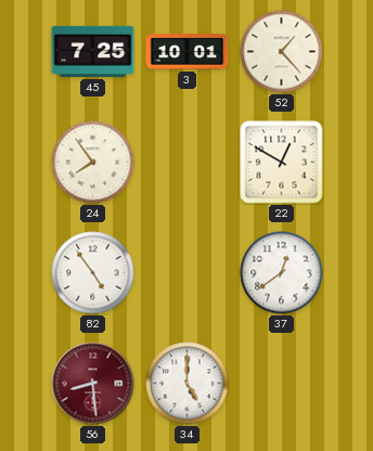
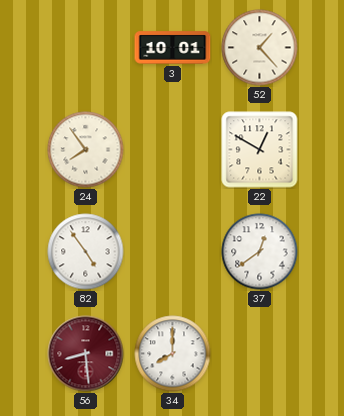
45: 7:25 -> none
34: 5:00 -> 8:00
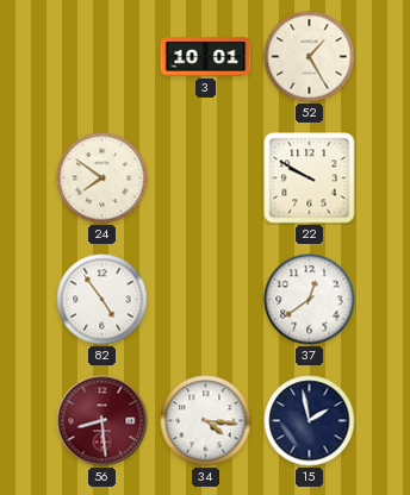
52: 1:23 -> 1:25
24: 7:54 -> 7:51
22: 12:50 -> 9:50
34: 8:00 -> 4:16
15: none -> 1:58
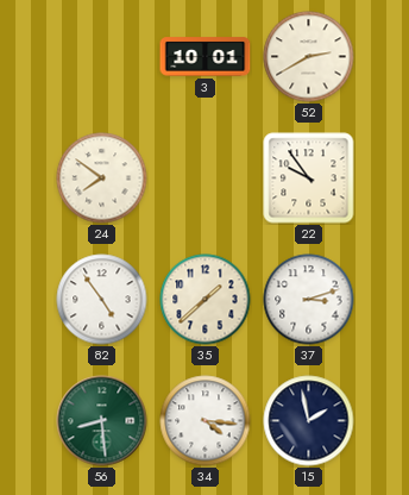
52: 1:25 -> 2:40
22: 9:50 -> 9:54
35: none -> 1:38
37: 12:39 -> 3:12
56 dial: burgundy -> green
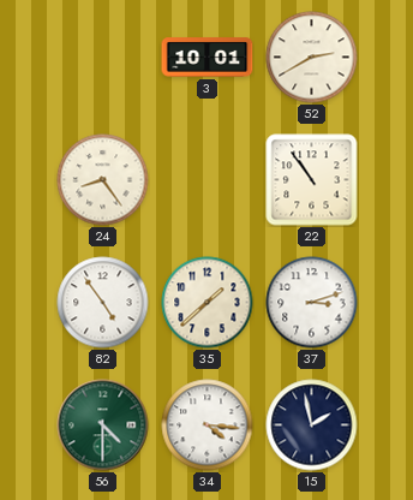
24: 7:51 -> 8:24
22: 9:54 -> 10:54
56: 8:29 -> 4:30
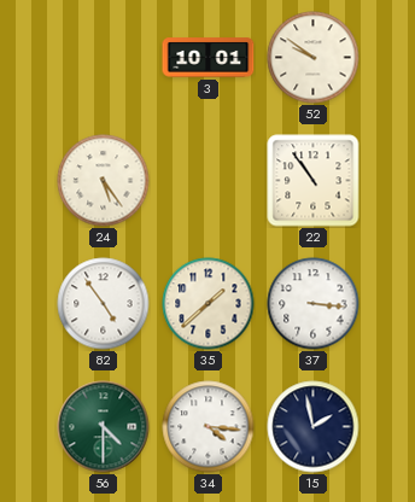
52: 2:40 -> 9:51
24: 8:24 -> 5:24
37: 3:12 -> 3:16
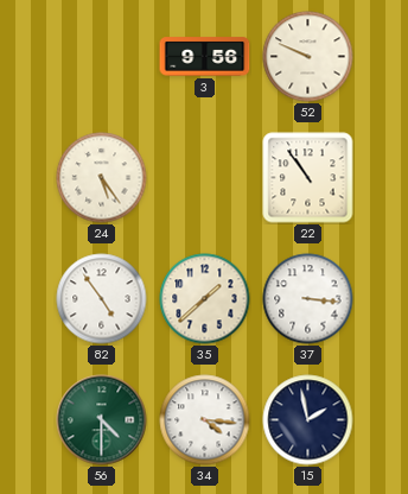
3: 10:01 -> 9:56
52: 9:51 -> 9:49
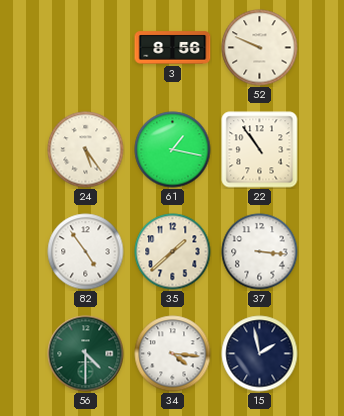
3: 9:56 -> 8:56
61: none -> 1:17
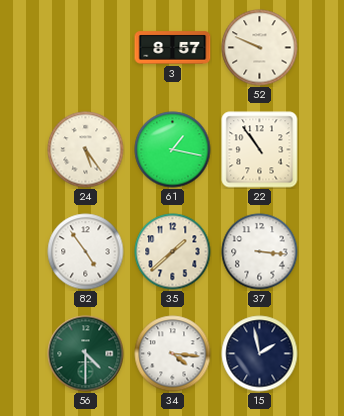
3: 8:56 -> 8:57
